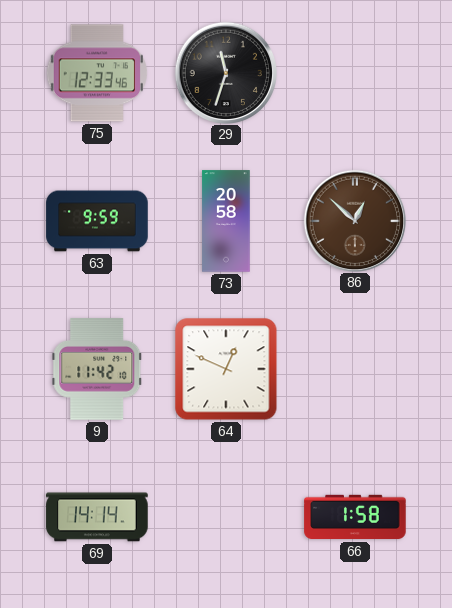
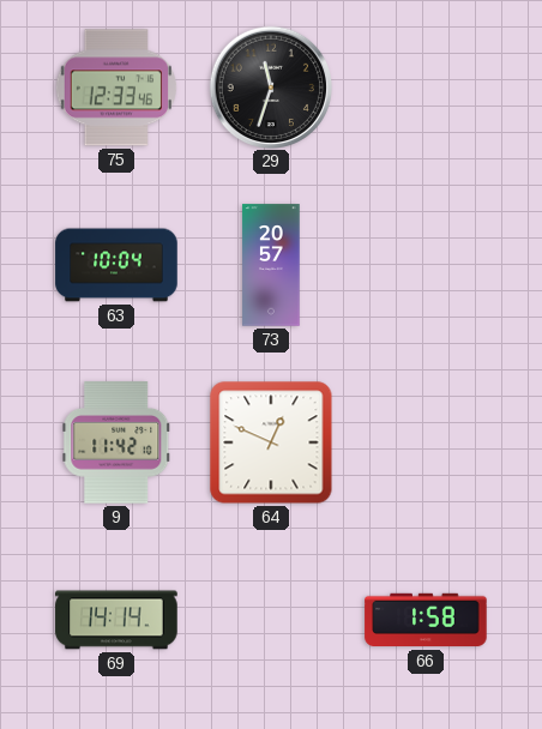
63: 9:59 -> 10:04
73: 20:58 -> 20:57
86: 12:52 -> none
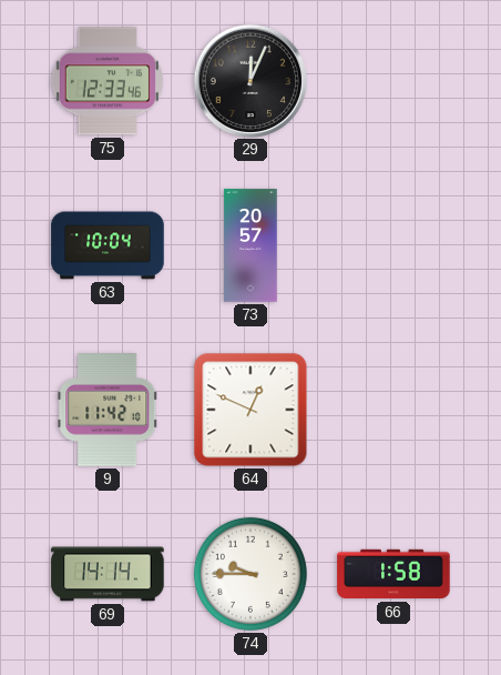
29: 11:33 -> 12:04
74: none -> 9:45
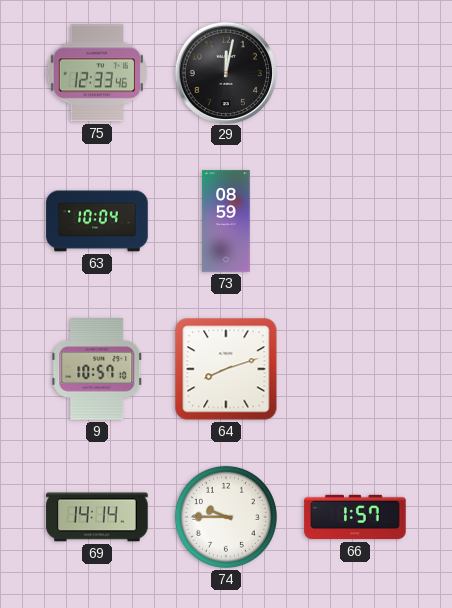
29: 12:04 -> 12:02
73: 20:57 -> 08:59
9: 11:42 -> 10:57
64: 12:49 -> 8:12
66: 1:58 -> 1:57
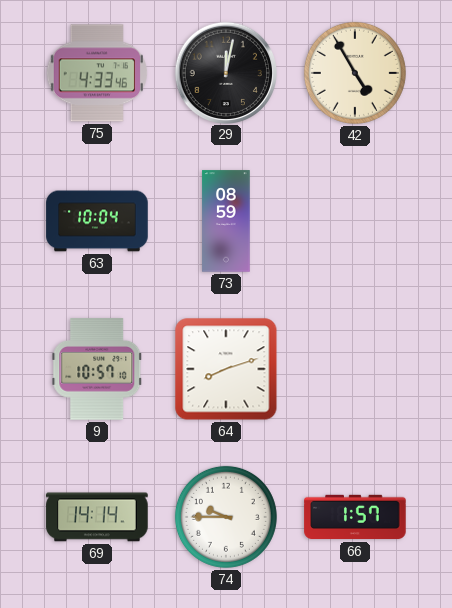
75: 12:33 -> 4:33
42: none -> 4:55
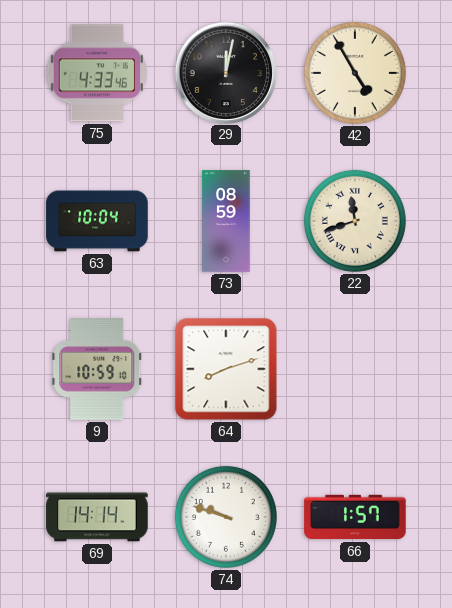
22: none -> 11:42
9: 10:57 -> 10:59
74: 9:45 -> 9:48
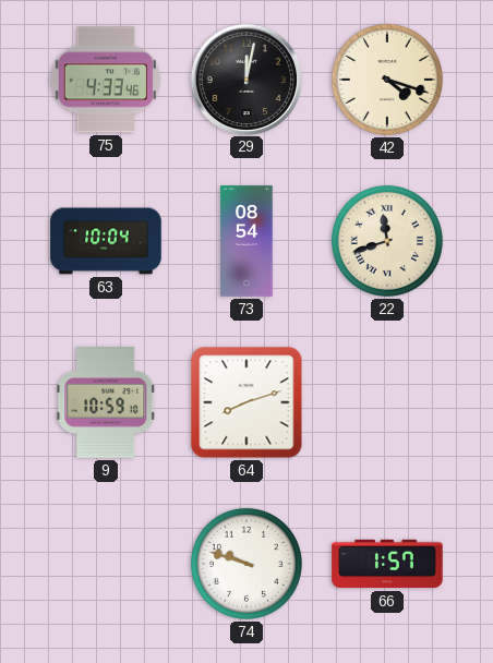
42: 4:55 -> 4:18
73: 08:59 -> 08:54
69: 14:14 -> none
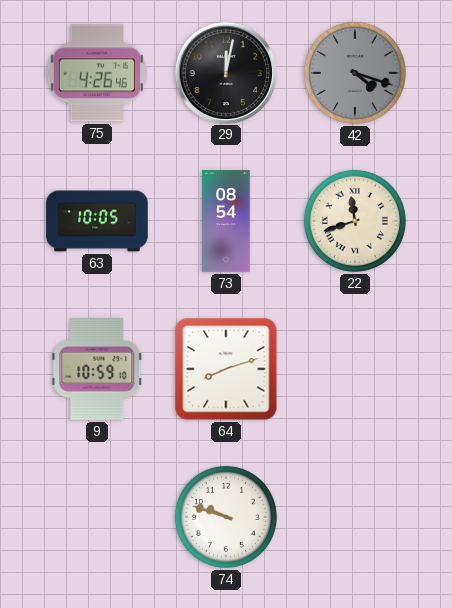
75: 4:33 -> 4:26
42 dial: cream -> grey
63: 10:04 -> 10:05
66: 1:57 -> none
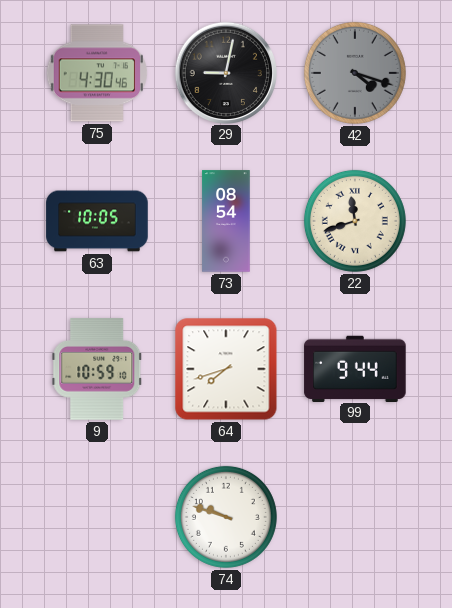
75: 4:26 -> 4:30
29: 12:02 -> 9:02
64: 8:12 -> 7:42
99: none -> 9:44
